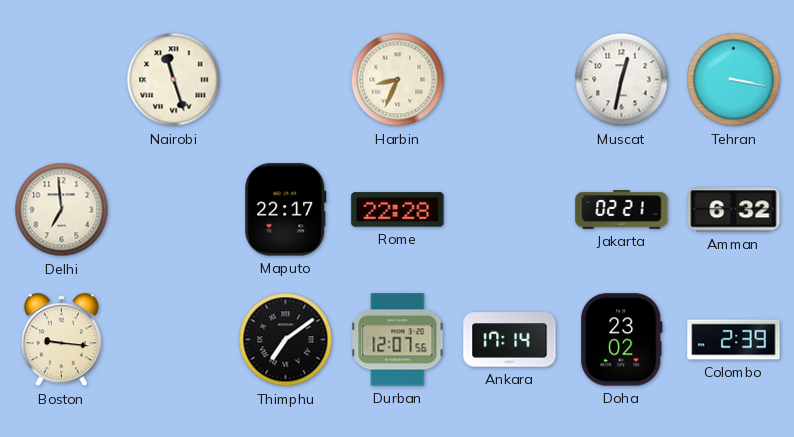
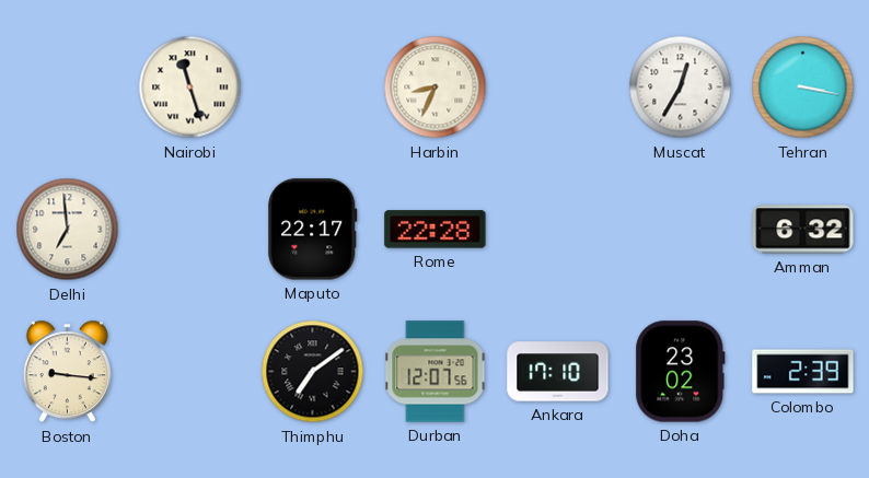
Muscat: 12:32 -> 12:35
Jakarta: 02:21 -> none
Ankara: 17:14 -> 17:10
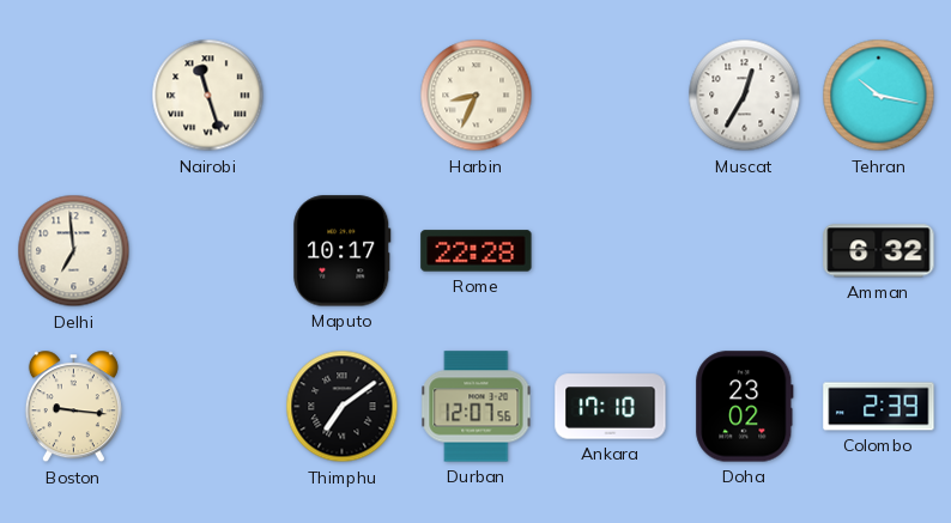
Tehran: 3:17 -> 10:17
Maputo: 22:17 -> 10:17
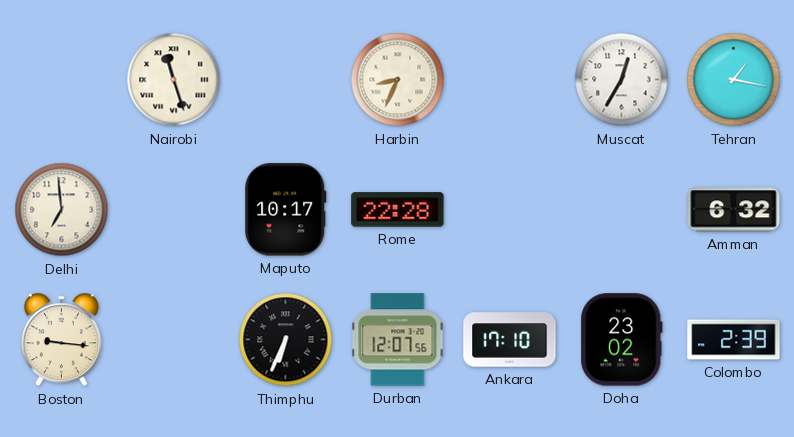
Tehran: 10:17 -> 1:17
Thimphu: 7:09 -> 6:34
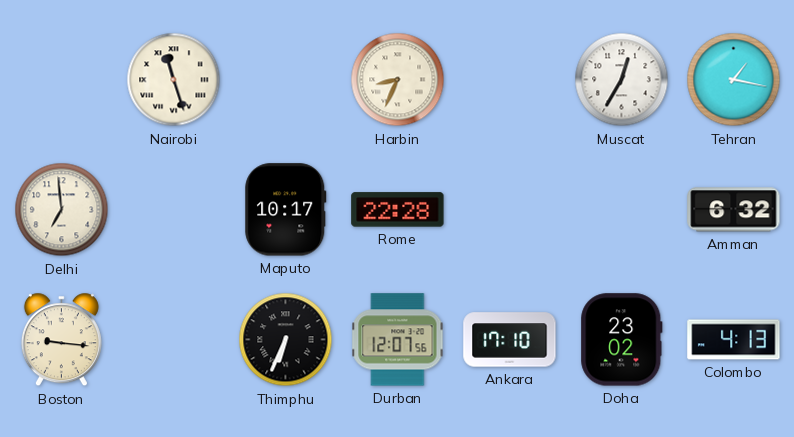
Colombo: 2:39 -> 4:13
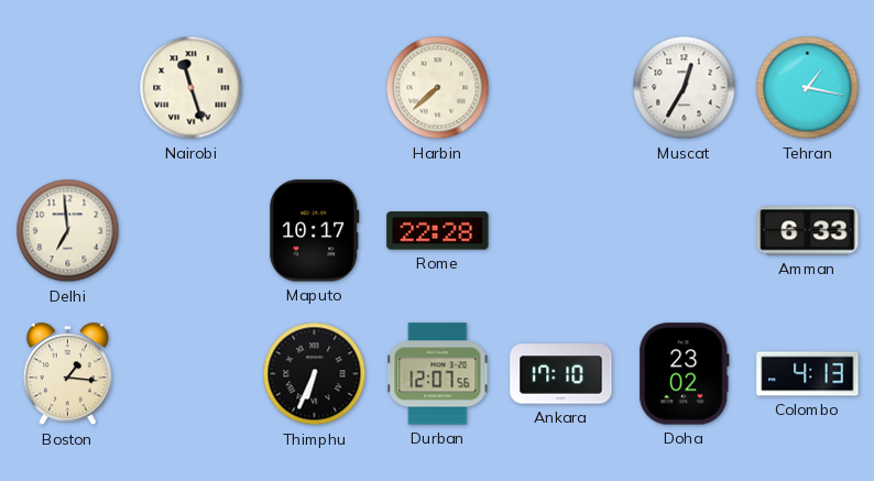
Harbin: 8:34 -> 7:38
Amman: 6:32 -> 6:33
Boston: 9:16 -> 1:16
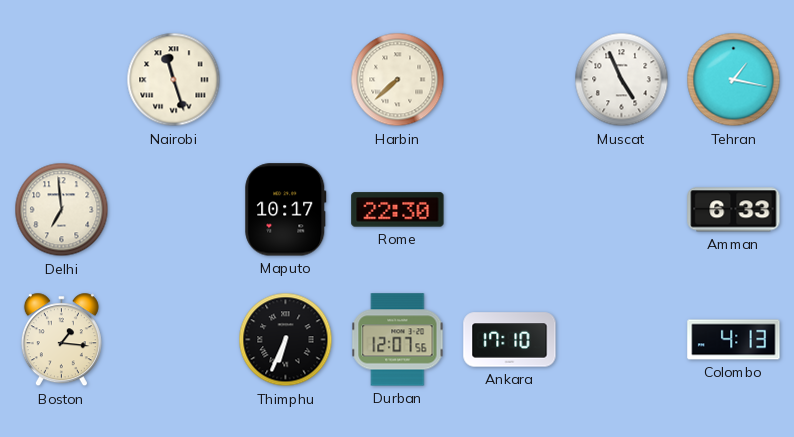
Muscat: 12:35 -> 4:56
Rome: 22:28 -> 22:30
Doha: 23:02 -> none
